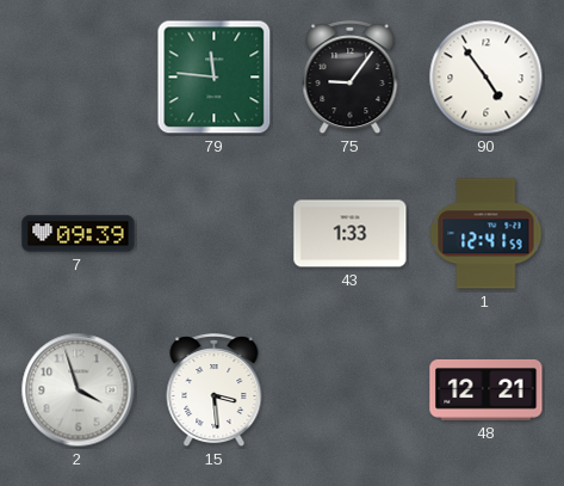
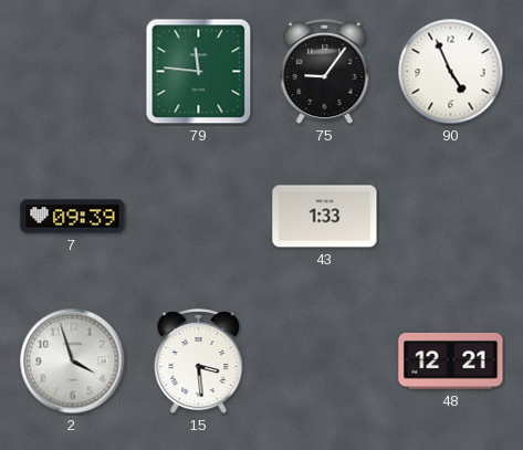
90: 4:54 -> 4:56
1: 12:41 -> none
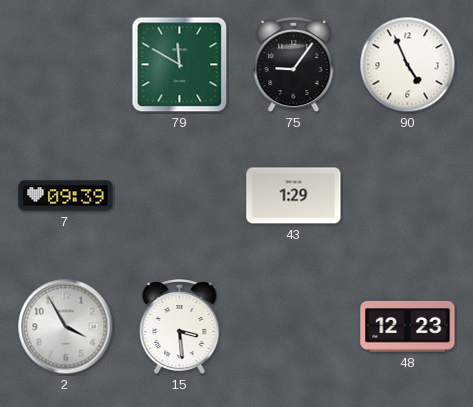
79: 11:46 -> 11:50
43: 1:33 -> 1:29
2: 3:57 -> 3:55
48: 12:21 -> 12:23
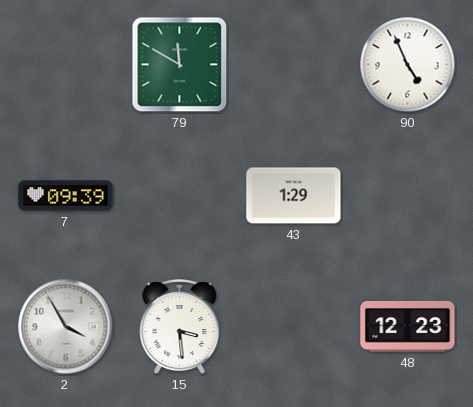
75: 9:06 -> none
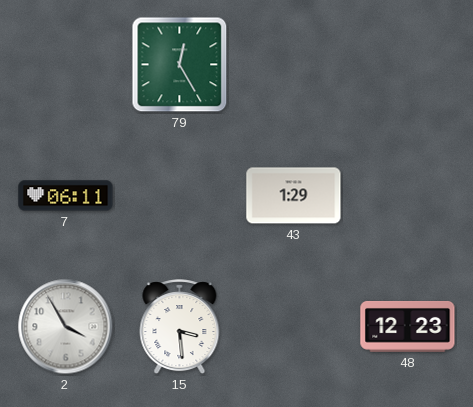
79: 11:50 -> 12:25
90: 4:56 -> none
7: 09:39 -> 06:11
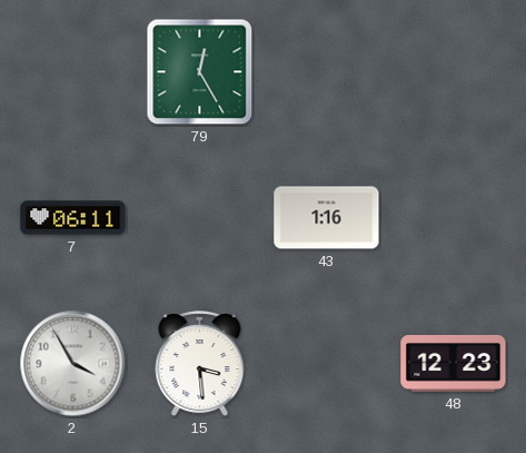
43: 1:29 -> 1:16
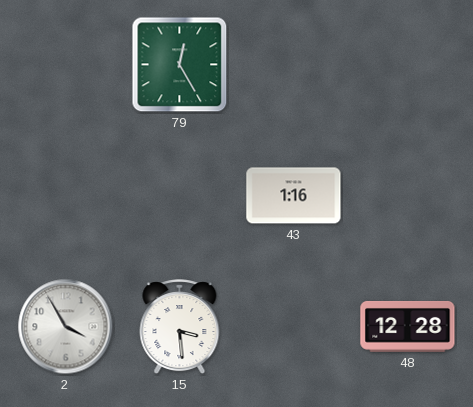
7: 06:11 -> none
48: 12:23 -> 12:28
